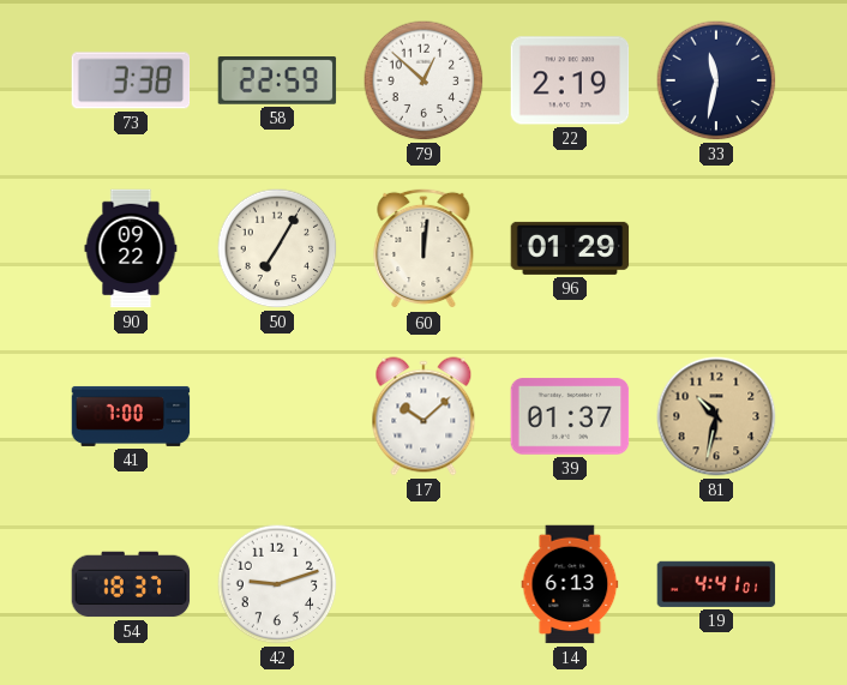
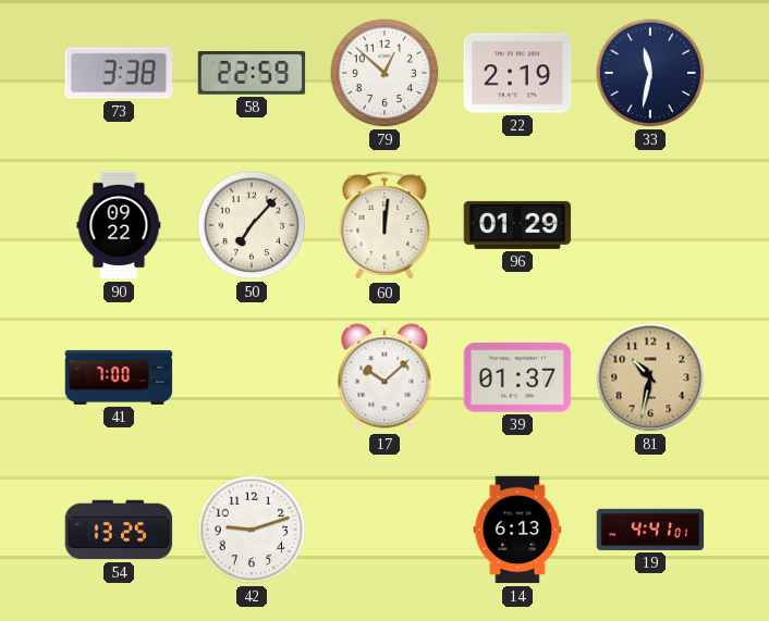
50: 7:05 -> 7:07
54: 18:37 -> 13:25
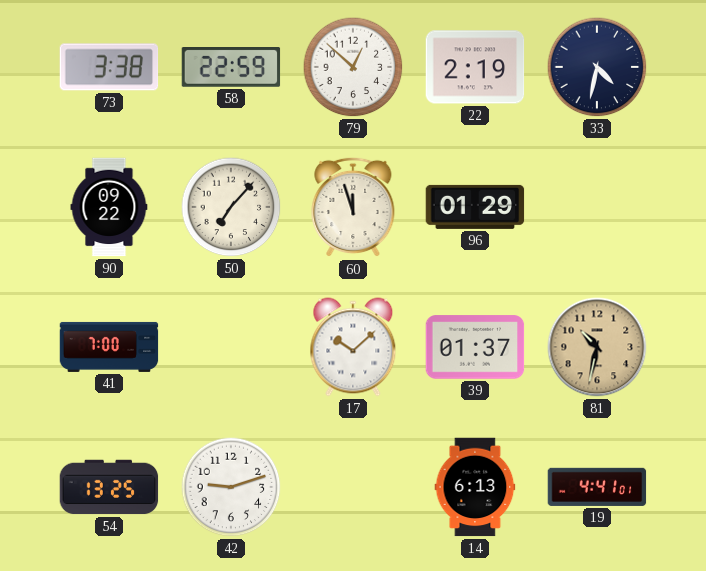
33: 11:32 -> 4:32
60: 12:01 -> 11:57
